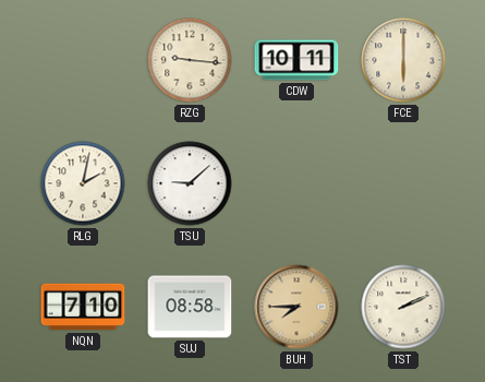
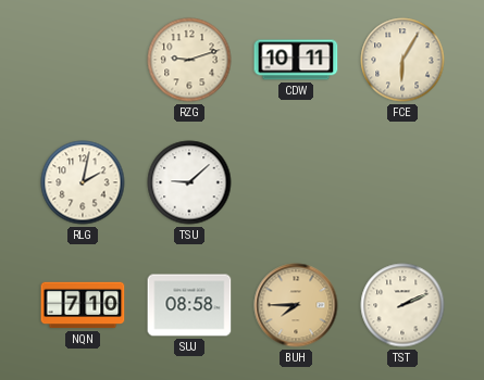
RZG: 9:16 -> 9:12
FCE: 6:00 -> 6:05
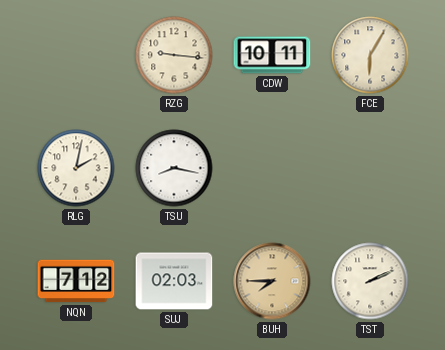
RZG: 9:12 -> 9:16
TSU: 9:08 -> 8:17
NQN: 7:10 -> 7:12
SUJ: 08:58 -> 02:03
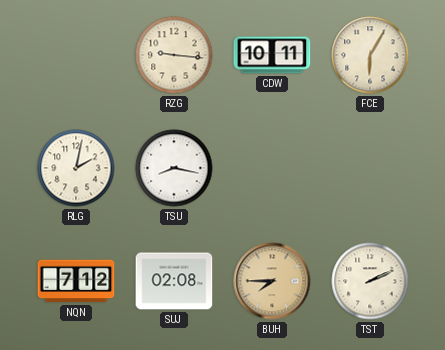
SUJ: 02:03 -> 02:08
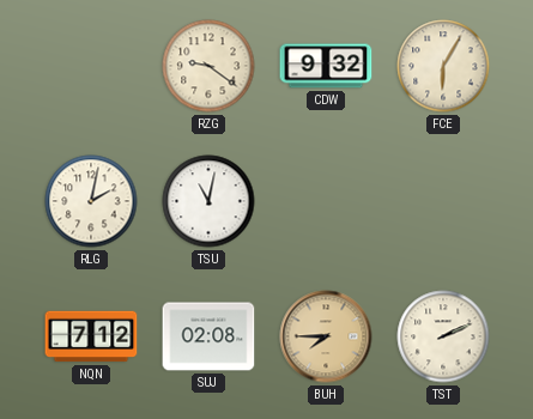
RZG: 9:16 -> 9:21
CDW: 10:11 -> 9:32
TSU: 8:17 -> 11:02
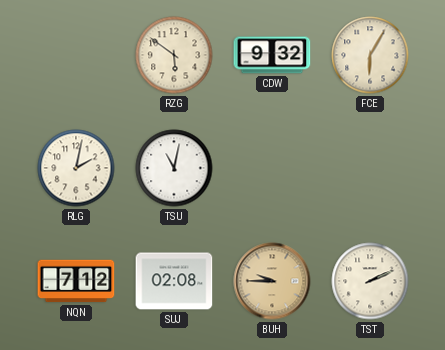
RZG: 9:21 -> 5:51
BUH: 7:45 -> 9:45
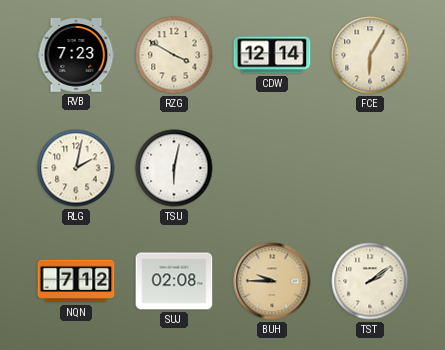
RVB: none -> 7:23
RZG: 5:51 -> 3:50
CDW: 9:32 -> 12:14
TSU: 11:02 -> 6:02
TST: 2:11 -> 2:09
